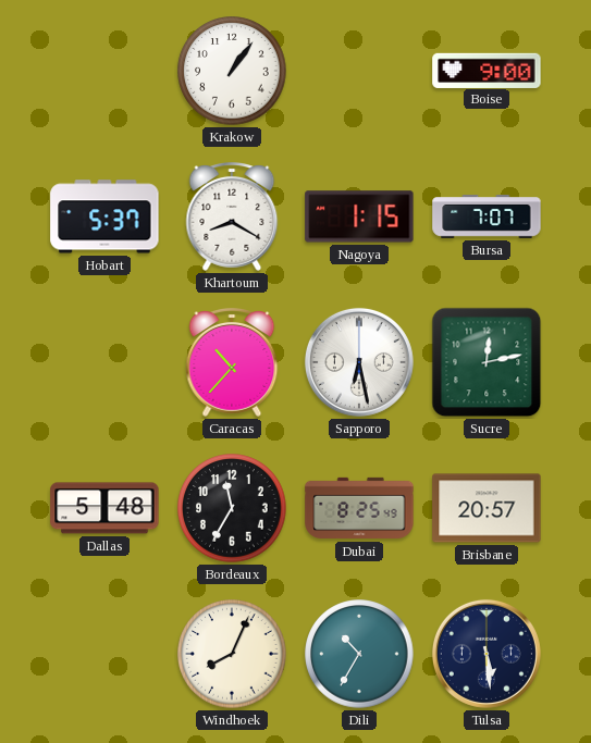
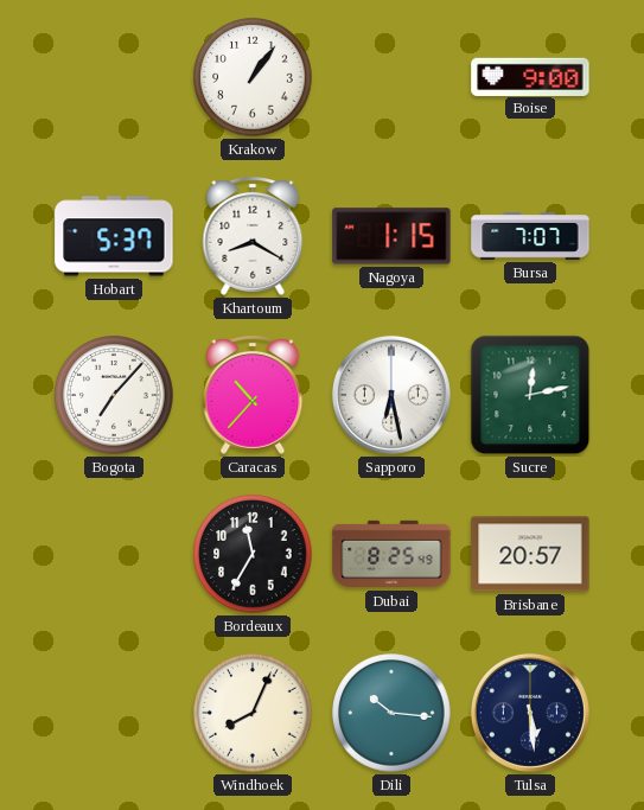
Bogota: none -> 7:07
Dallas: 5:48 -> none
Dili: 10:35 -> 10:16
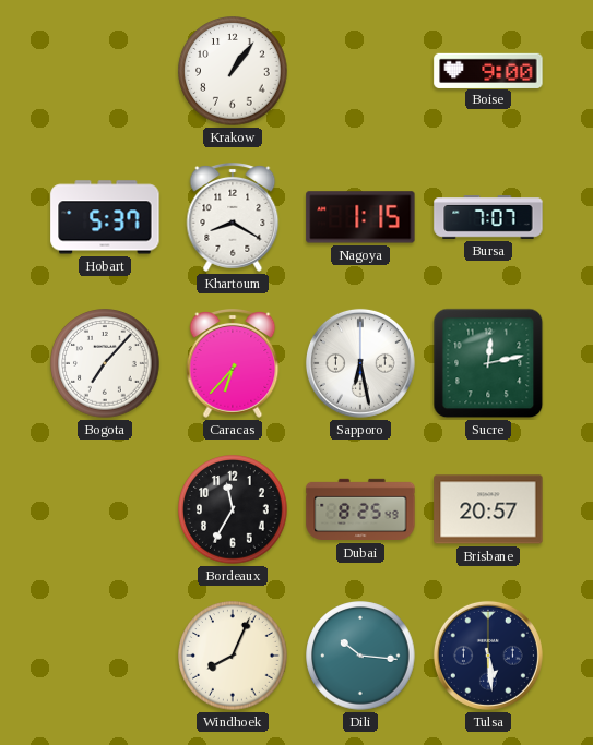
Caracas: 10:37 -> 6:37
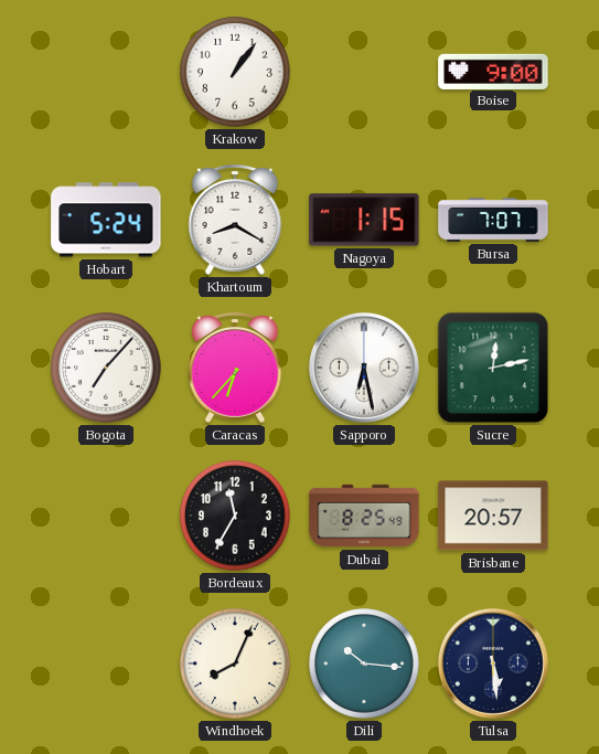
Hobart: 5:37 -> 5:24
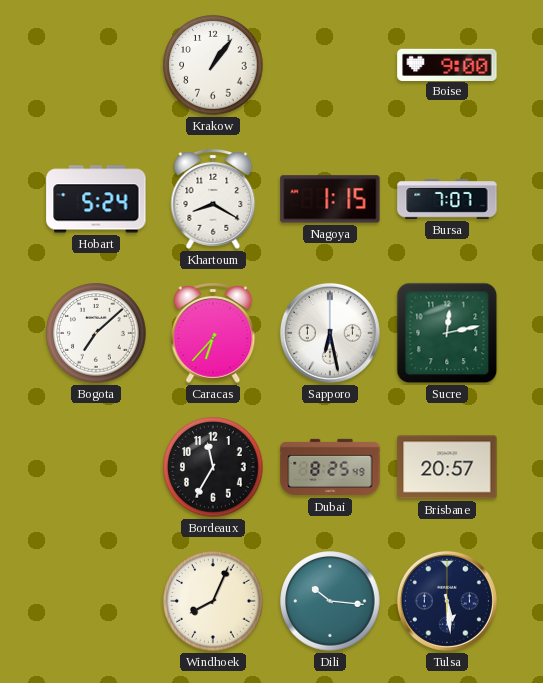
Bogota: 7:07 -> 7:08
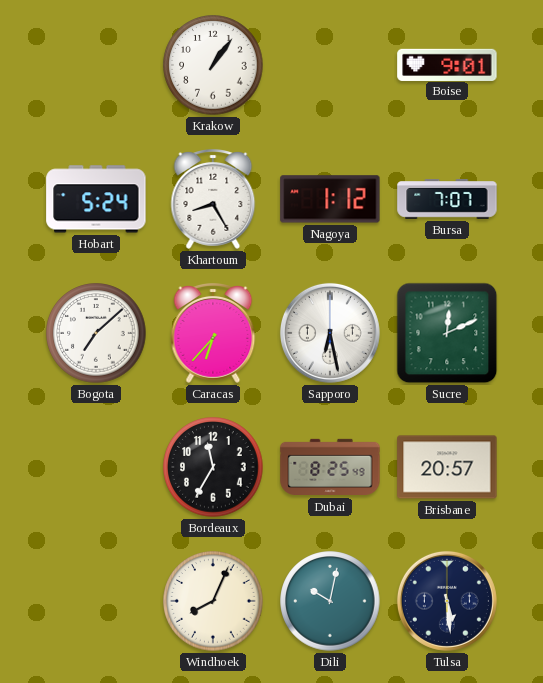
Boise: 9:00 -> 9:01
Khartoum: 8:20 -> 8:25
Nagoya: 1:15 -> 1:12
Sucre: 12:13 -> 12:11
Dili: 10:16 -> 10:02
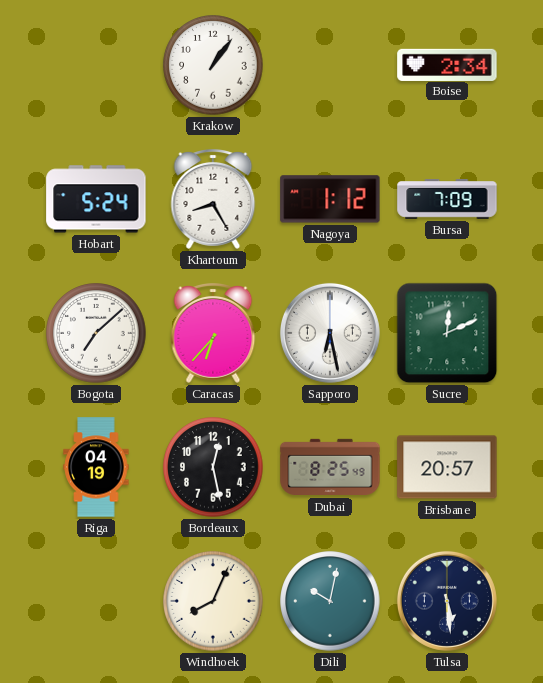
Boise: 9:01 -> 2:34
Bursa: 7:07 -> 7:09
Riga: none -> 04:19
Bordeaux: 11:35 -> 12:28
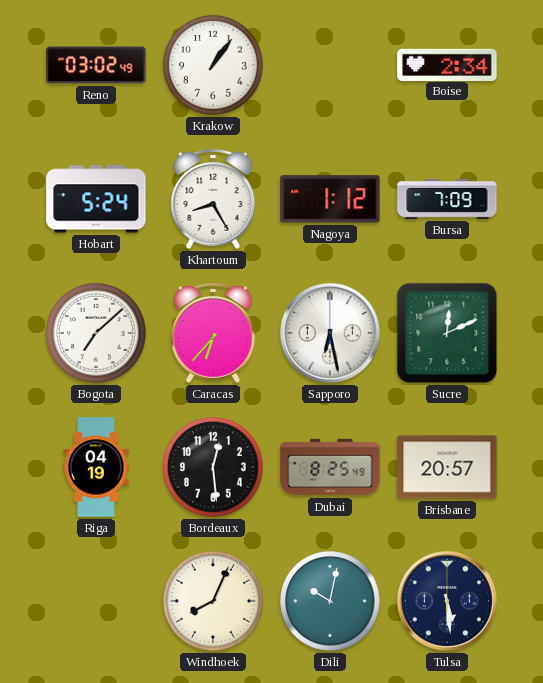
Reno: none -> 03:02
Bordeaux: 12:28 -> 12:29
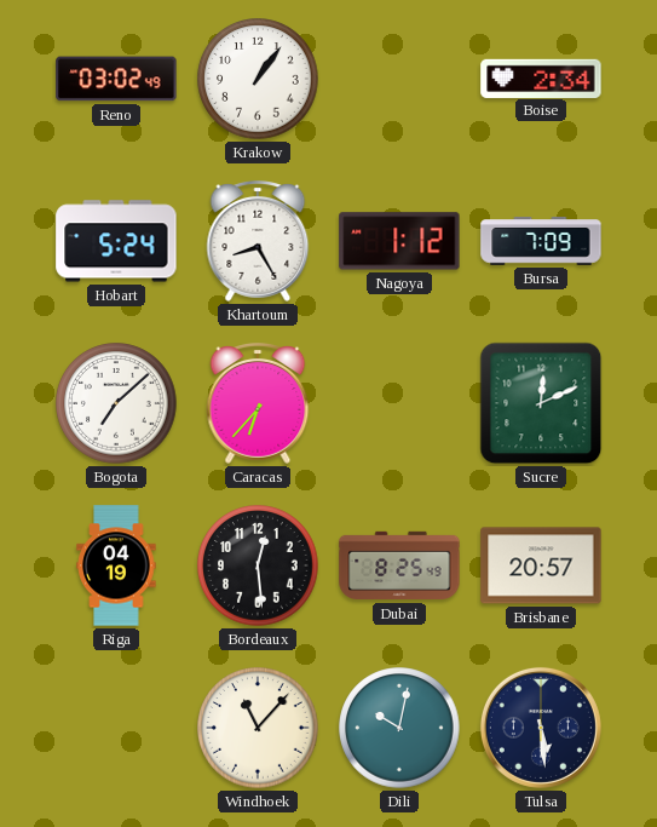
Sapporo: 6:28 -> none
Windhoek: 8:04 -> 11:07
